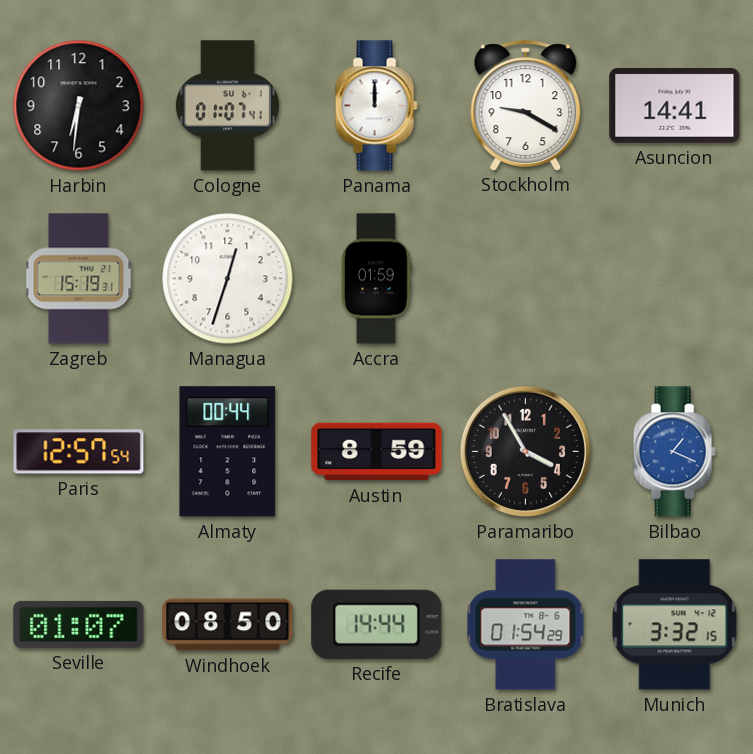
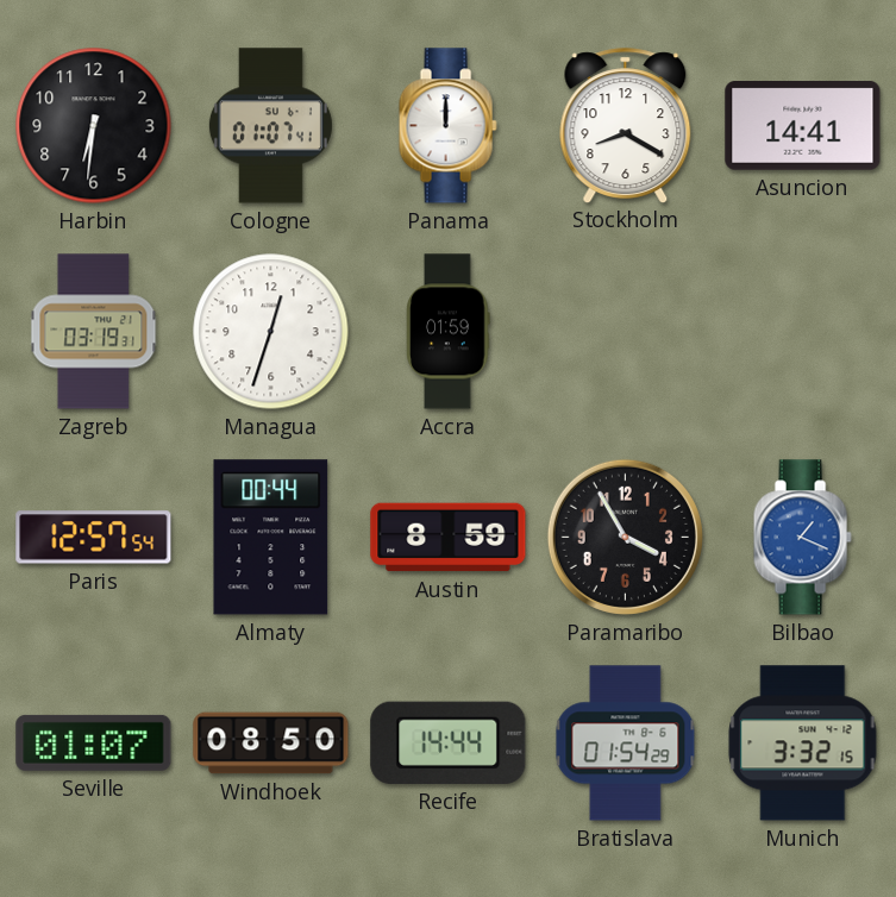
Stockholm: 9:20 -> 8:20
Zagreb: 15:19 -> 03:19
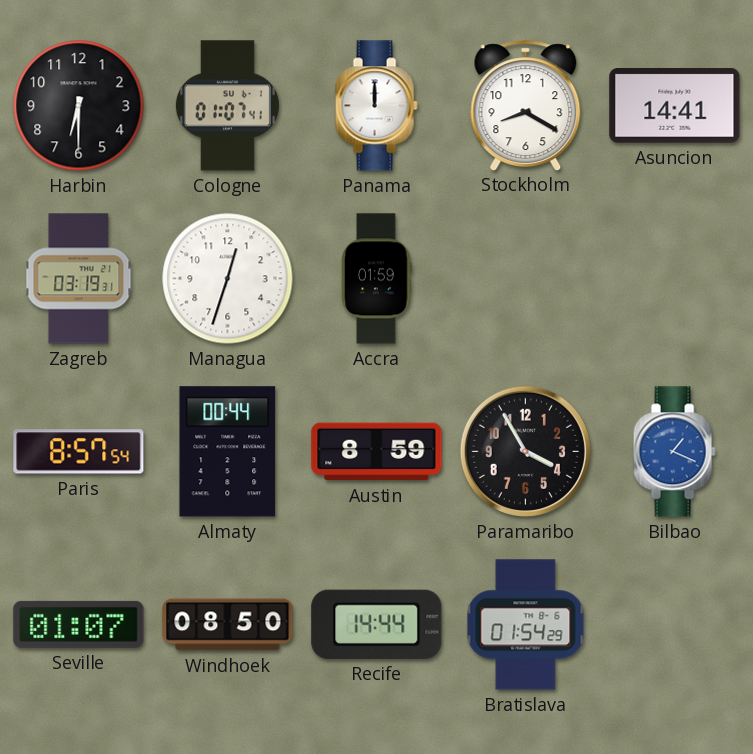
Harbin: 6:31 -> 6:30
Paris: 12:57 -> 8:57
Munich: 3:32 -> none
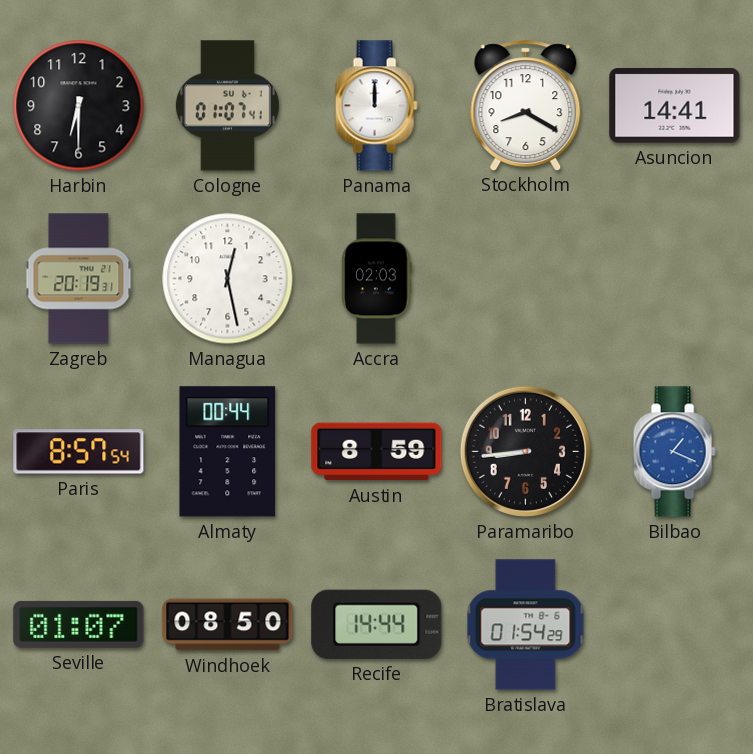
Zagreb: 03:19 -> 20:19
Managua: 12:33 -> 12:28
Accra: 01:59 -> 02:03
Paramaribo: 3:55 -> 8:44
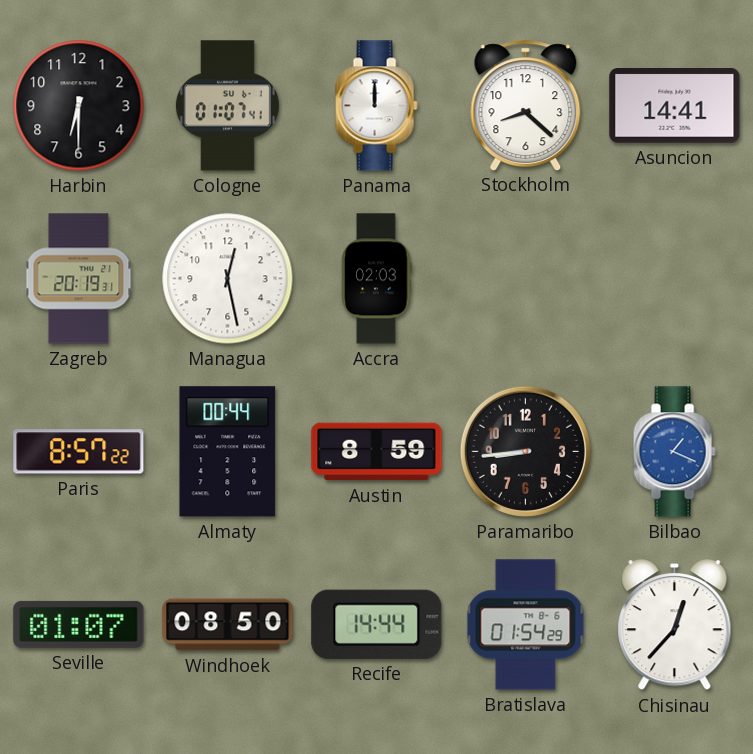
Stockholm: 8:20 -> 8:22
Paris: 8:57:54 -> 8:57:22
Chisinau: none -> 12:37
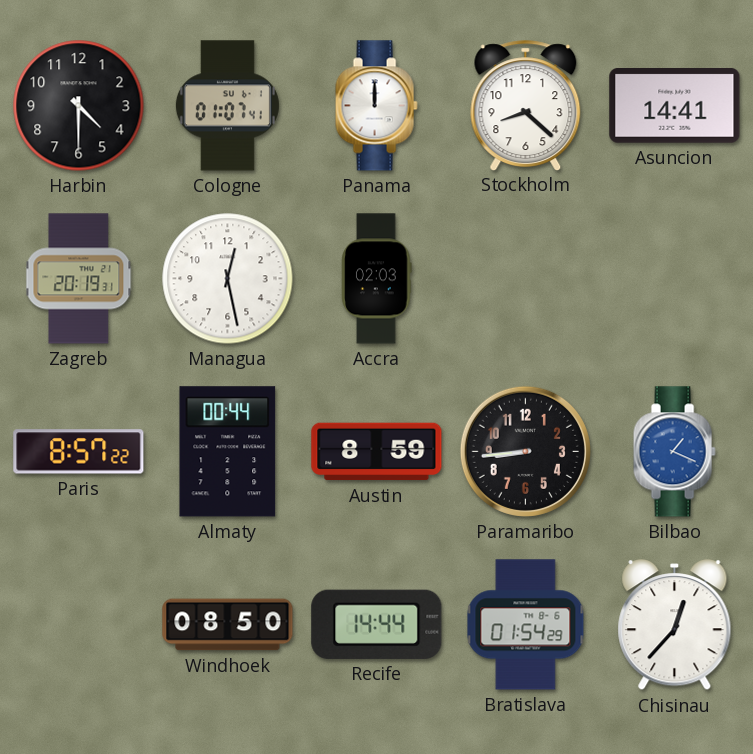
Harbin: 6:30 -> 4:30
Seville: 01:07 -> none
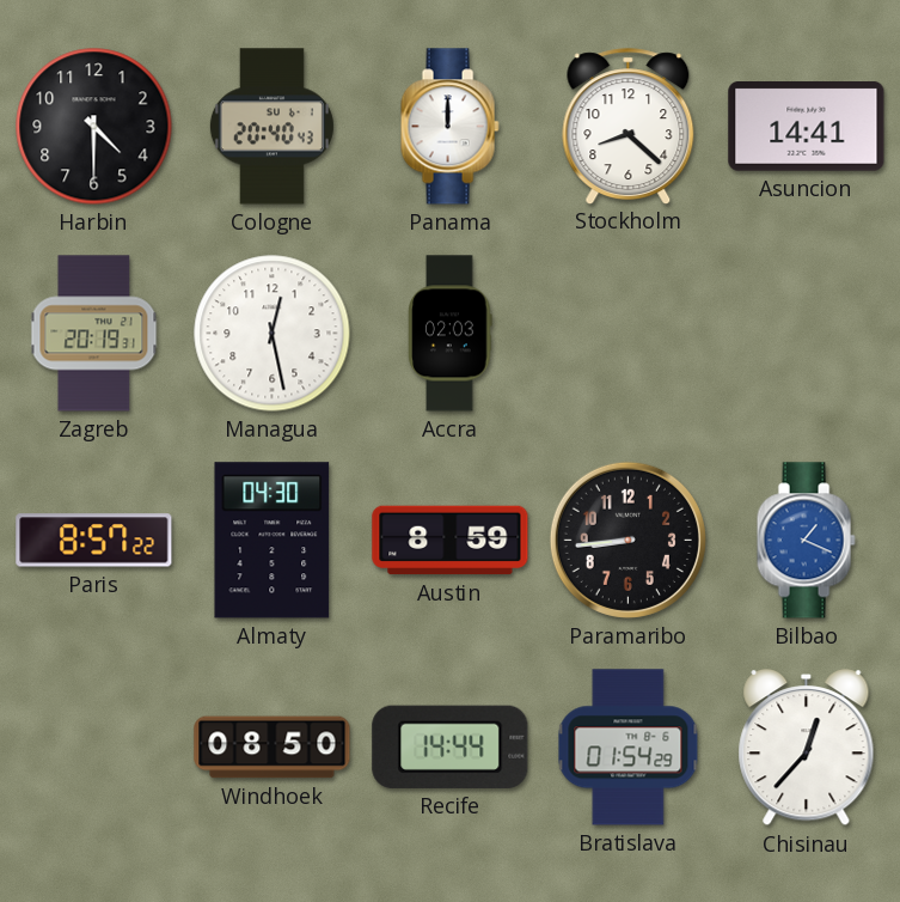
Cologne: 01:07 -> 20:40
Almaty: 00:44 -> 04:30
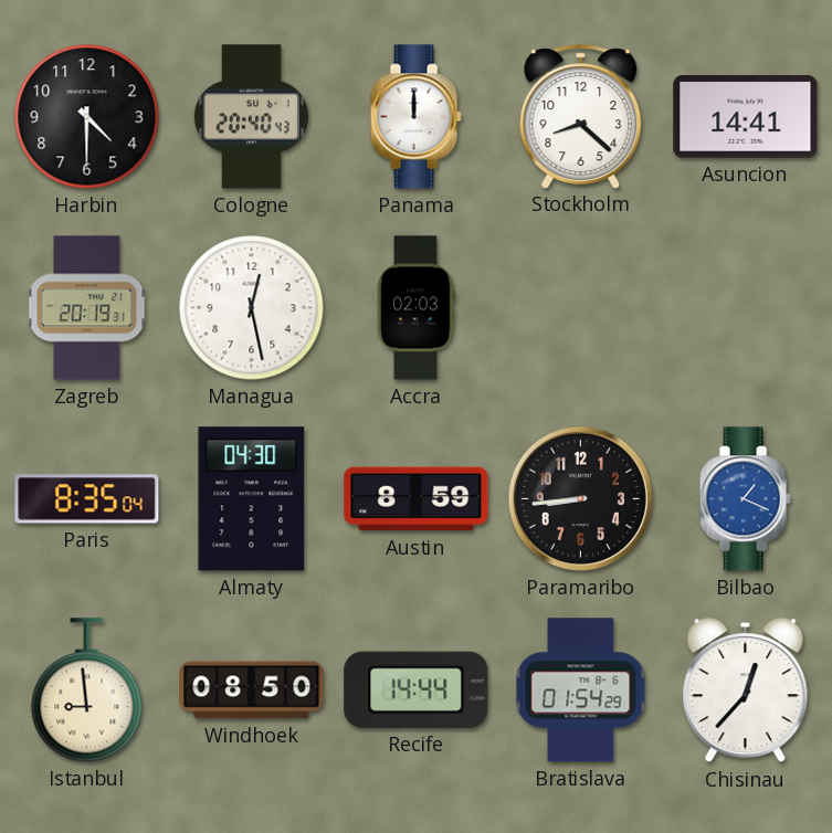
Paris: 8:57 -> 8:35
Istanbul: none -> 8:59
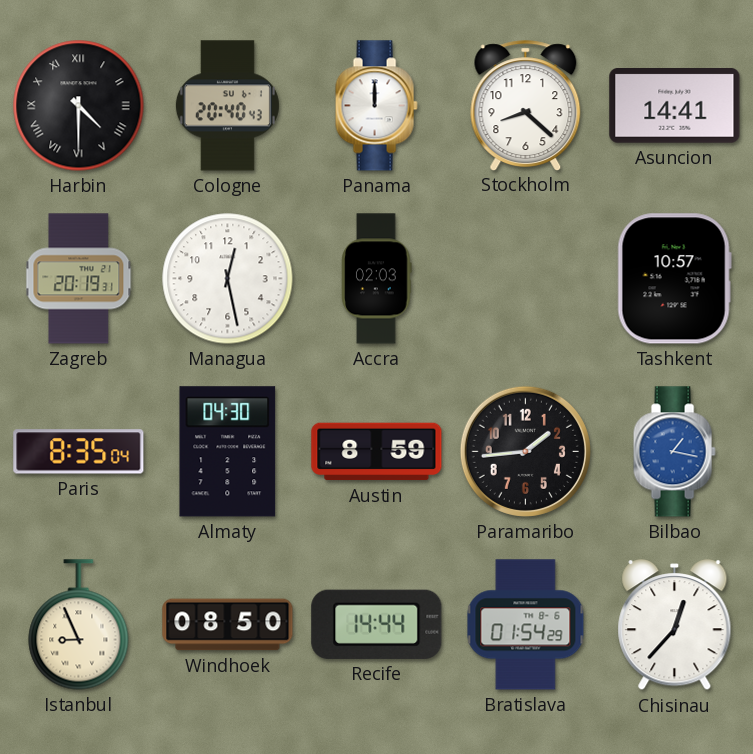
Harbin numerals: Arabic -> Roman
Tashkent: none -> 10:57
Paramaribo: 8:44 -> 1:44
Bilbao: 1:19 -> 1:17
Istanbul: 8:59 -> 8:56
